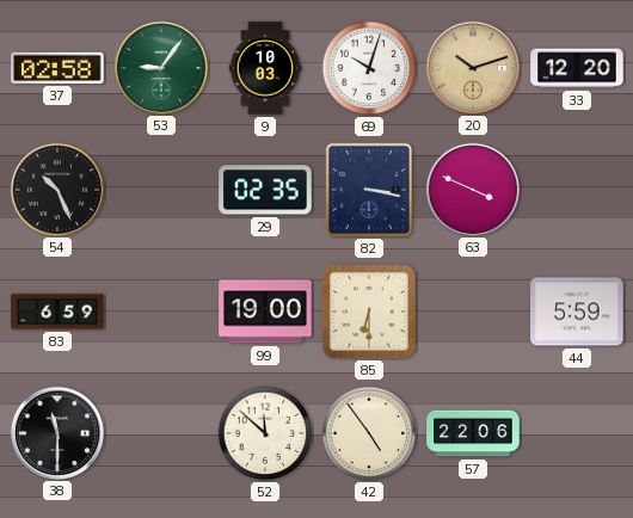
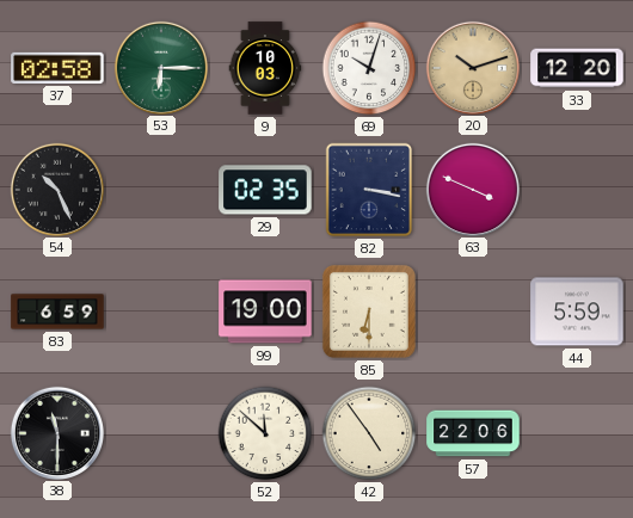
53: 9:06 -> 6:15
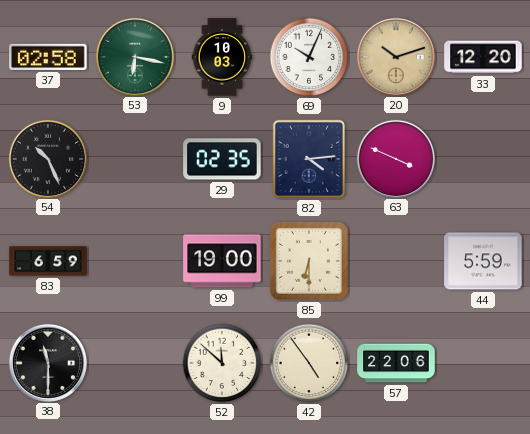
53: 6:15 -> 6:17
69: 10:03 -> 10:04
82: 3:17 -> 4:14
